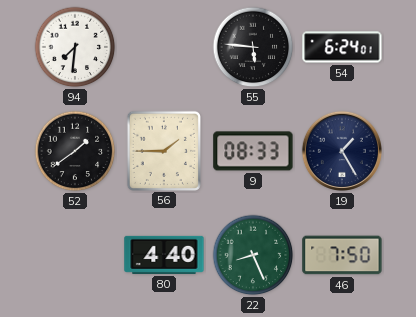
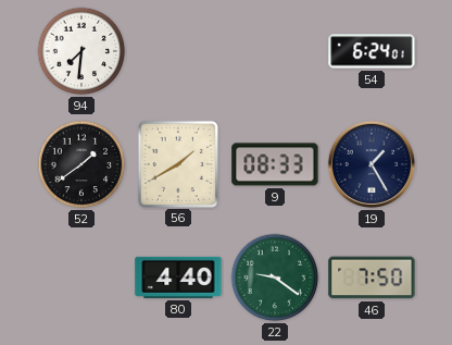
55: 5:46 -> none
56: 1:45 -> 1:40
22: 8:26 -> 9:21
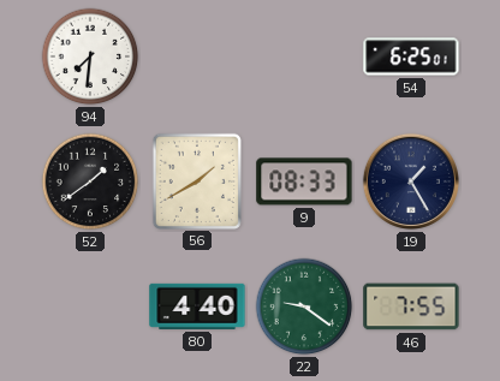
54: 6:24 -> 6:25
46: 7:50 -> 7:55
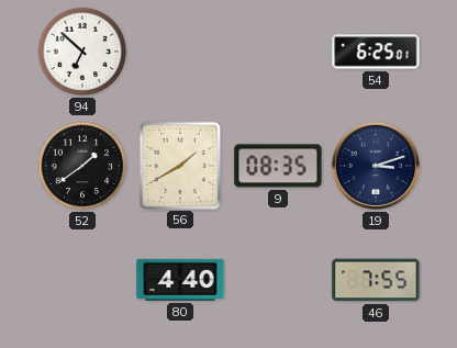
94: 7:31 -> 6:52
9: 08:33 -> 08:35
19: 1:25 -> 3:12
22: 9:21 -> none
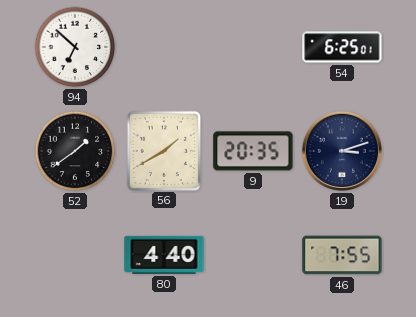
9: 08:35 -> 20:35
